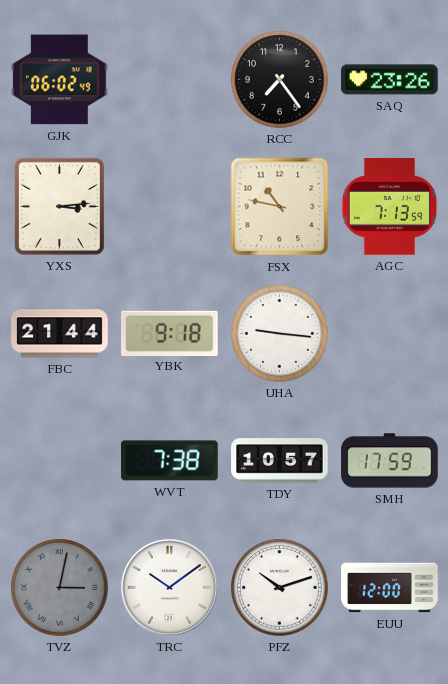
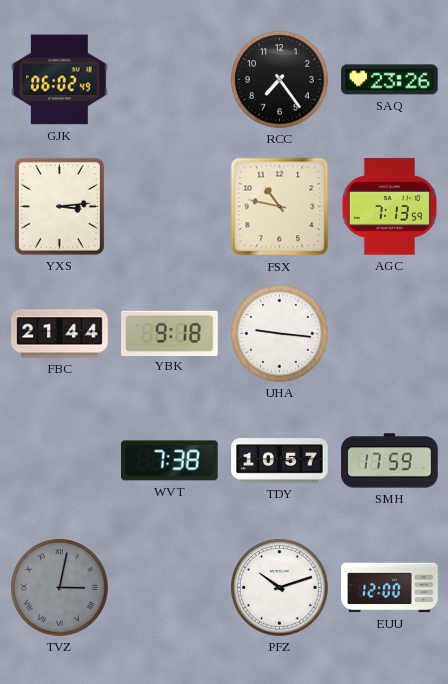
TRC: 10:09 -> none
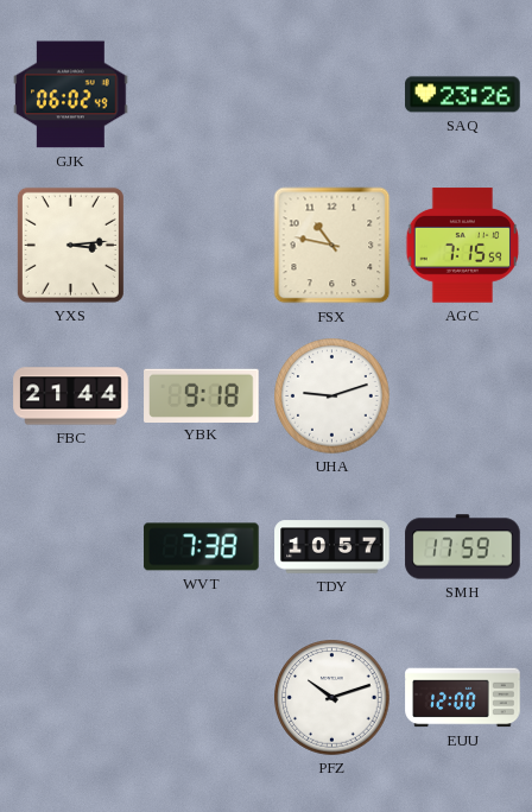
RCC: 7:24 -> none
AGC: 7:13 -> 7:15
UHA: 9:16 -> 9:12
TVZ: 3:02 -> none
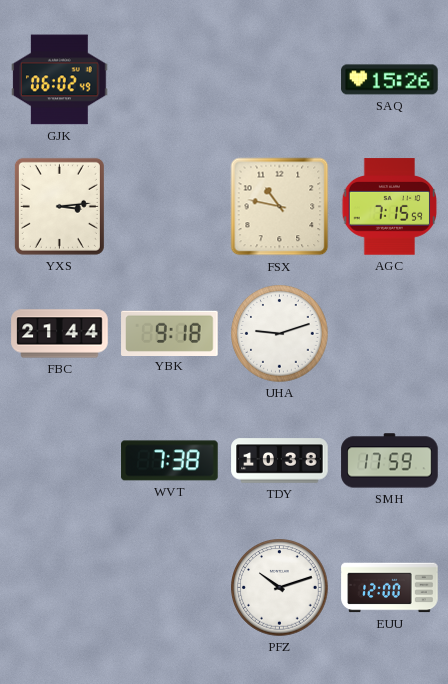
SAQ: 23:26 -> 15:26
TDY: 10:57 -> 10:38
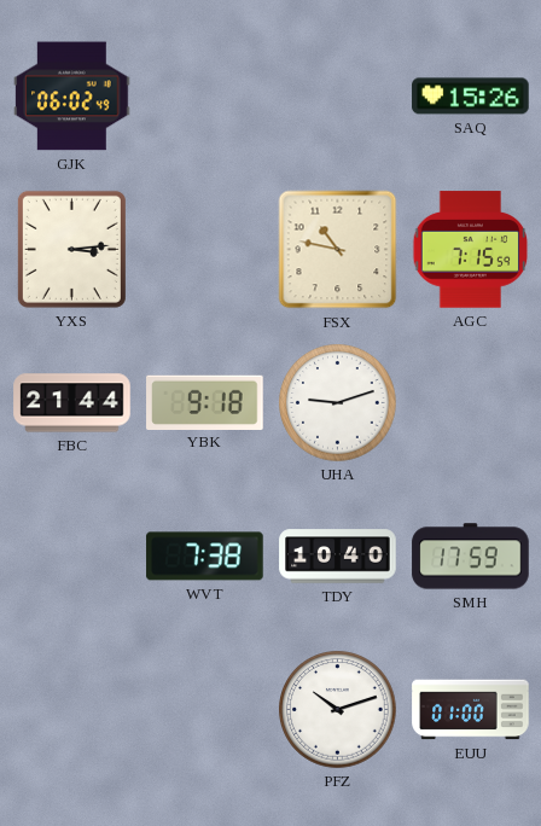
TDY: 10:38 -> 10:40
EUU: 12:00 -> 01:00
